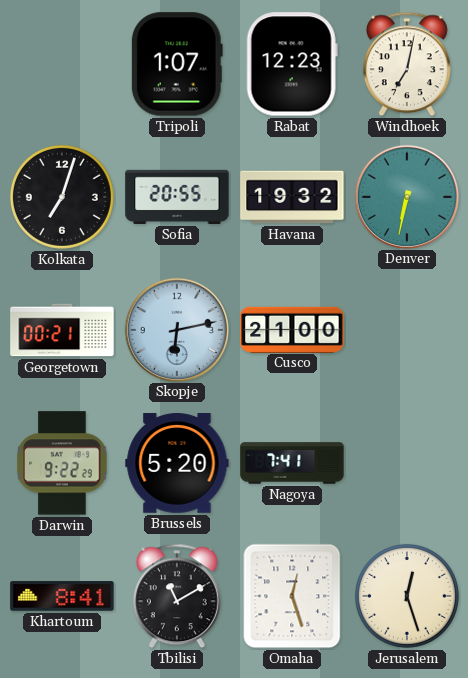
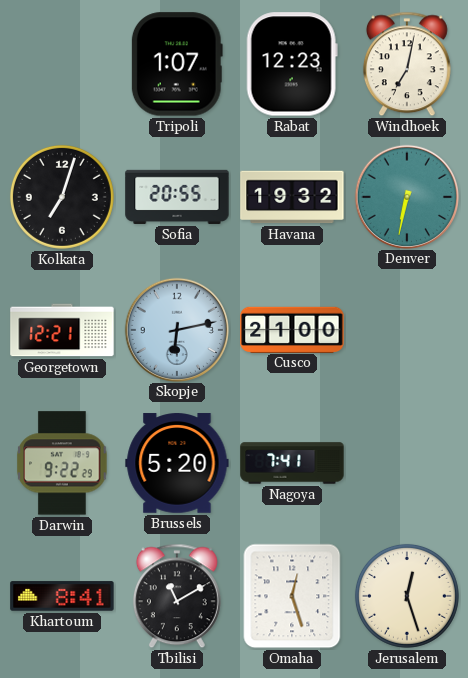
Georgetown: 00:21 -> 12:21
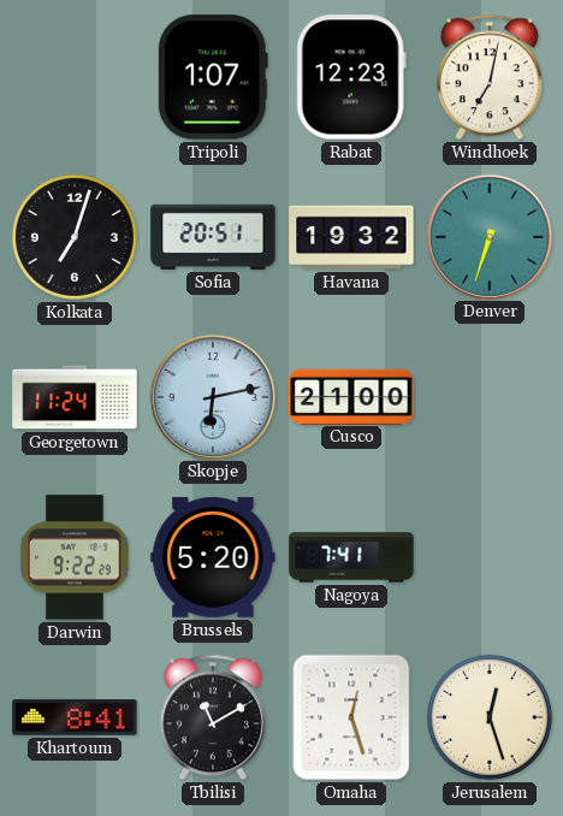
Sofia: 20:55 -> 20:51
Denver: 6:32 -> 6:33
Georgetown: 12:21 -> 11:24
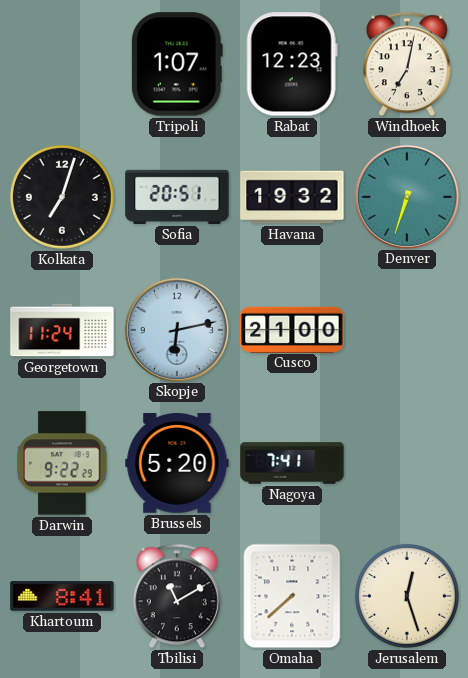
Omaha: 12:27 -> 7:38
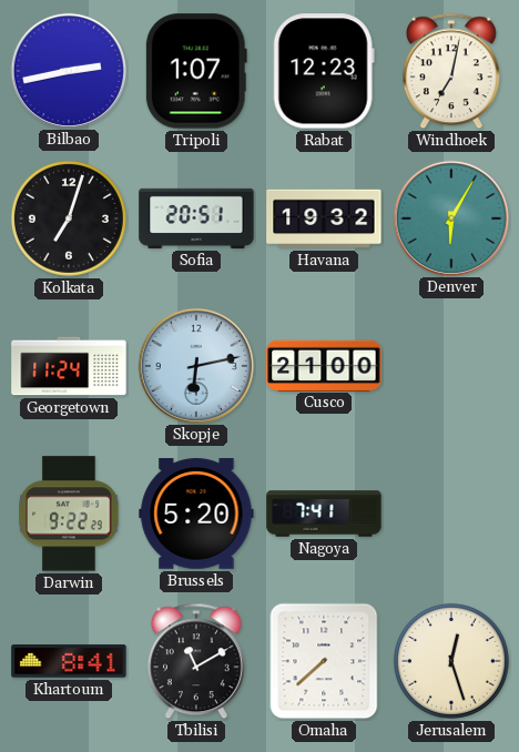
Bilbao: none -> 2:43
Denver: 6:33 -> 6:05
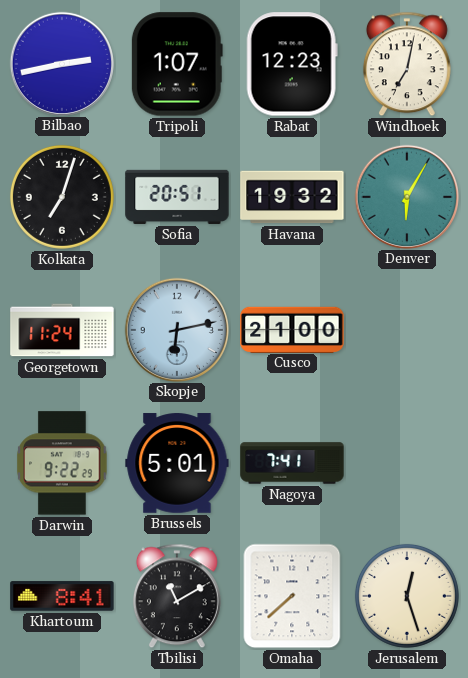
Brussels: 5:20 -> 5:01
